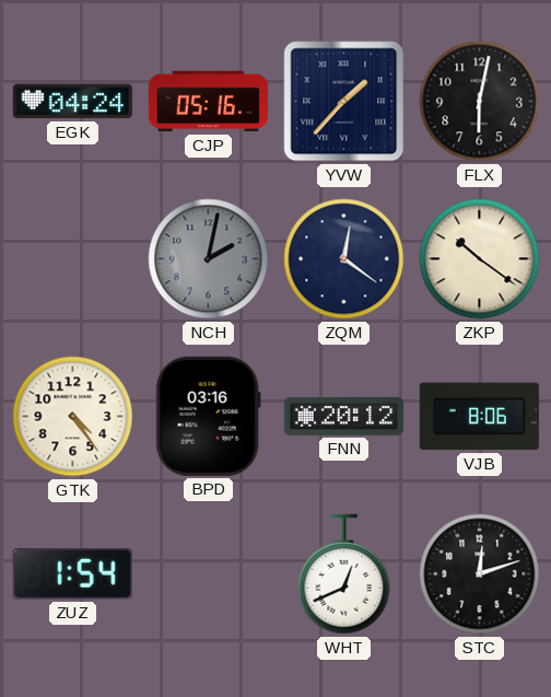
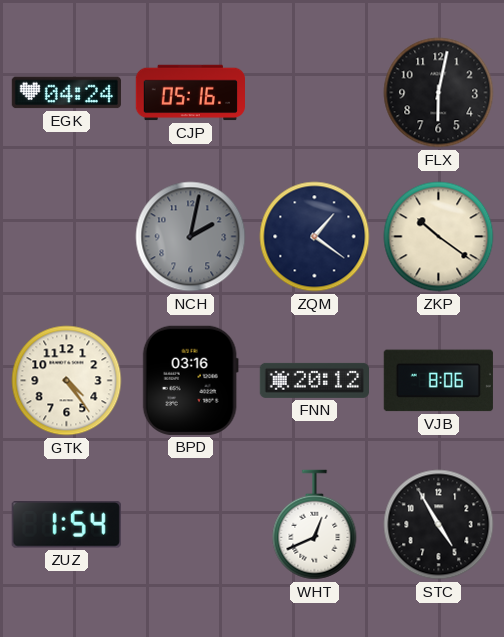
YVW: 1:37 -> none
ZQM: 12:21 -> 1:21
STC: 12:12 -> 4:55
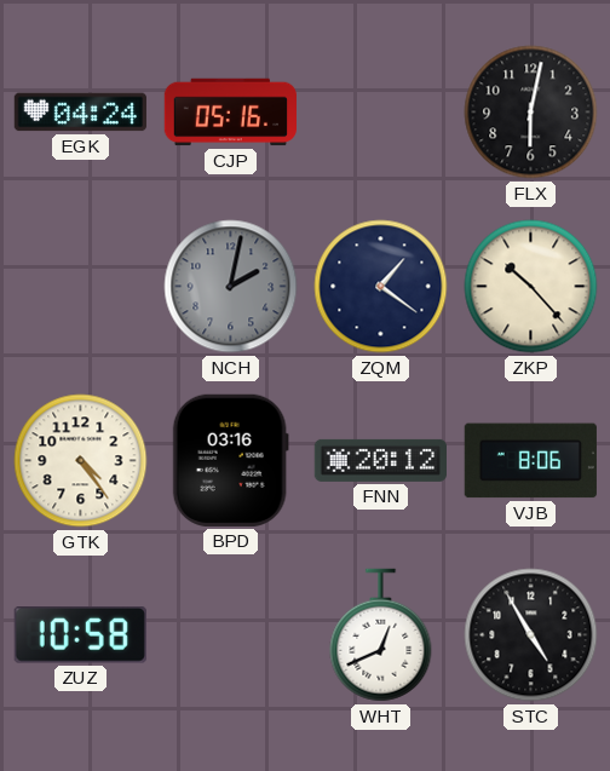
ZKP: 10:21 -> 10:23
ZUZ: 1:54 -> 10:58
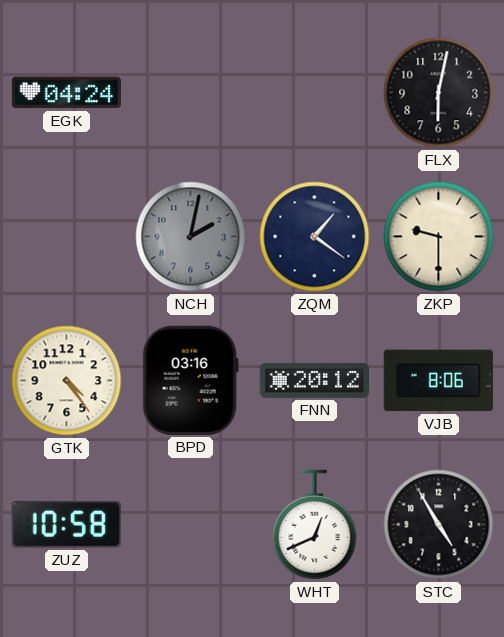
CJP: 05:16 -> none
ZKP: 10:23 -> 9:30
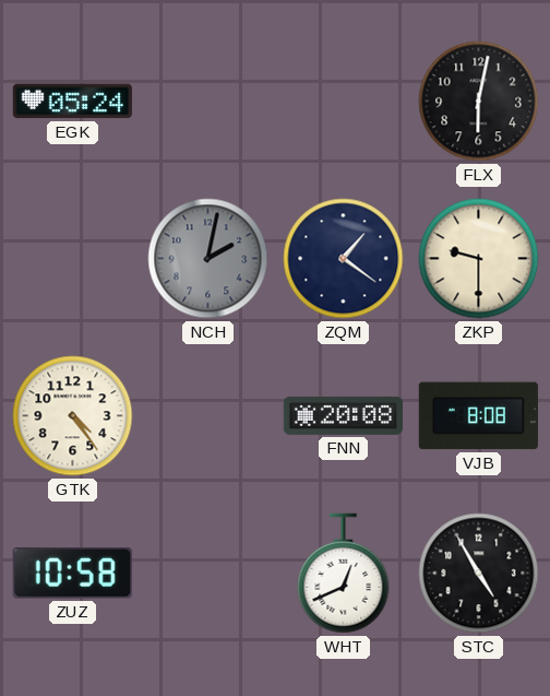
EGK: 04:24 -> 05:24
BPD: 03:16 -> none
FNN: 20:12 -> 20:08
VJB: 8:06 -> 8:08
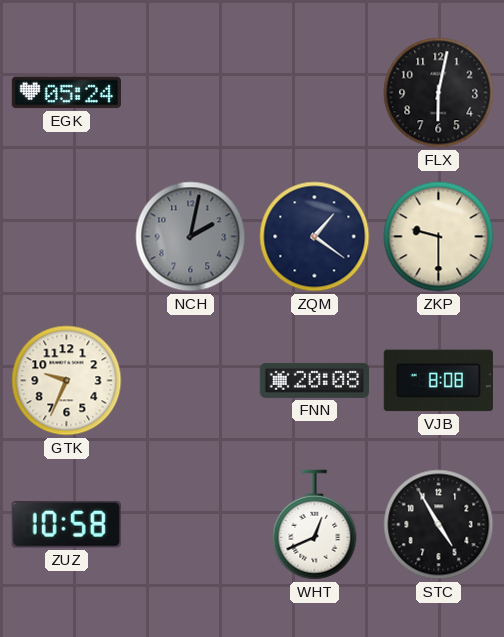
GTK: 4:24 -> 9:34
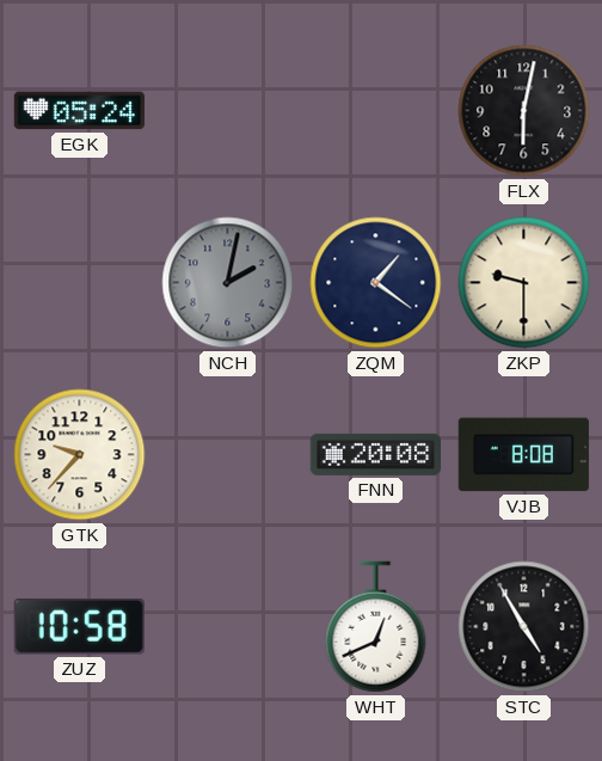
GTK: 9:34 -> 9:37
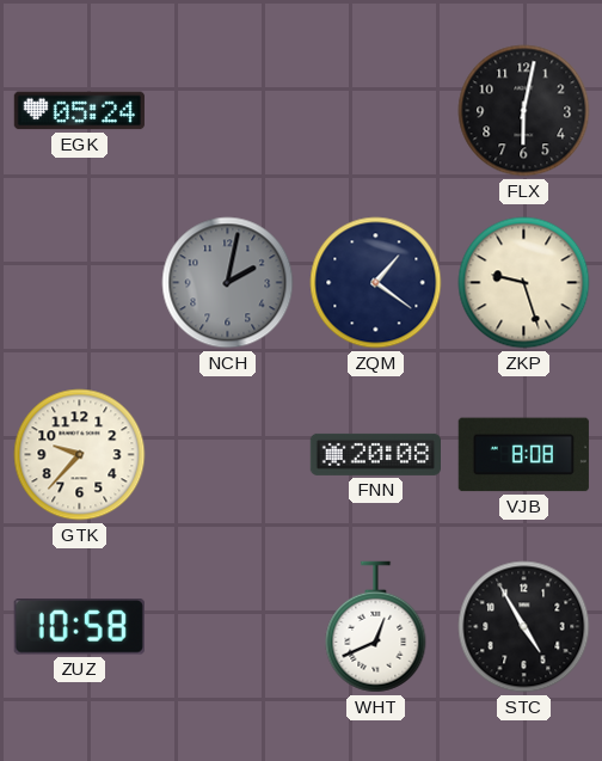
ZKP: 9:30 -> 9:27
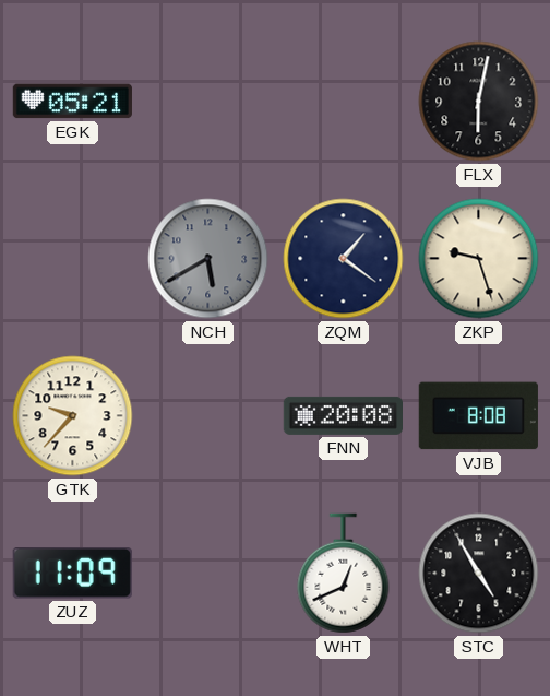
EGK: 05:24 -> 05:21
NCH: 2:02 -> 5:40
ZUZ: 10:58 -> 11:09
